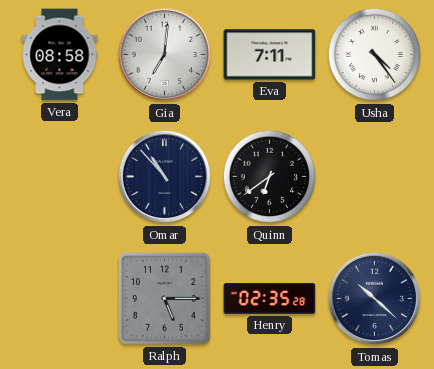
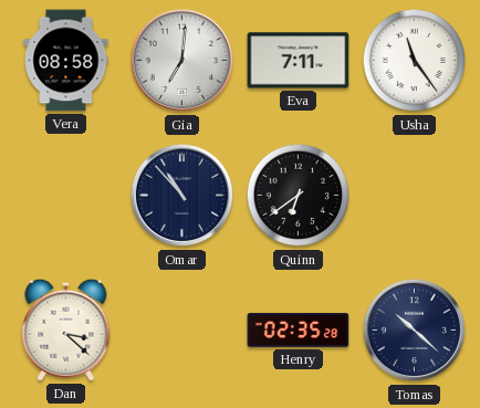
Usha: 4:24 -> 11:24
Dan: none -> 3:22
Ralph: 5:15 -> none
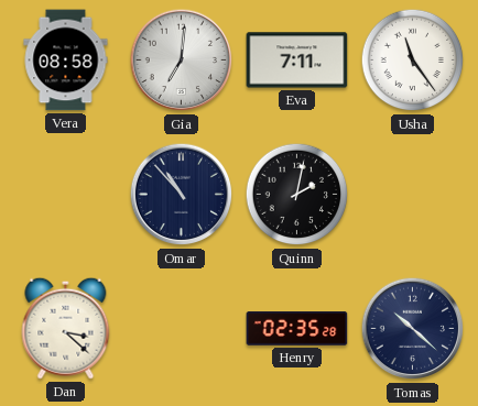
Quinn: 6:39 -> 2:02
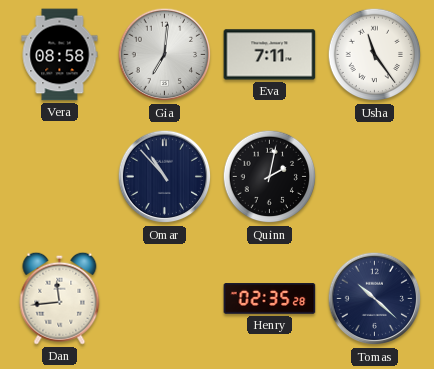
Dan: 3:22 -> 11:44
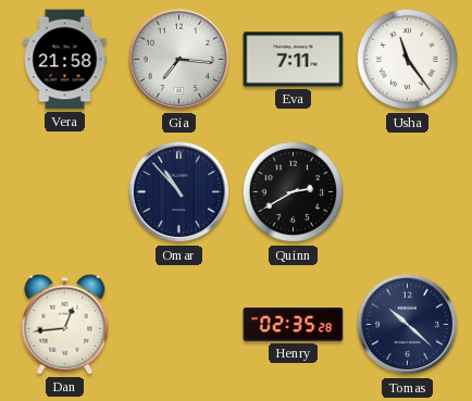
Vera: 08:58 -> 21:58
Gia: 7:01 -> 7:16
Quinn: 2:02 -> 2:40
Dan: 11:44 -> 12:44
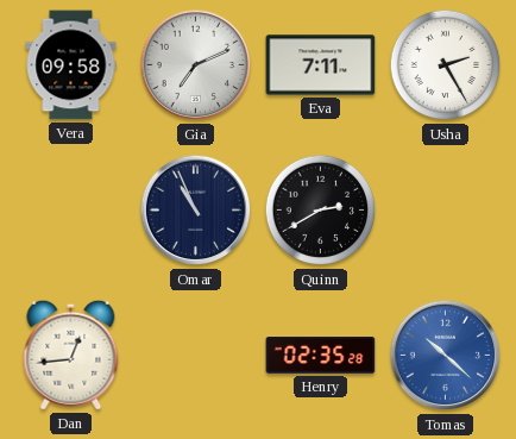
Vera: 21:58 -> 09:58
Gia: 7:16 -> 7:11
Usha: 11:24 -> 2:25
Omar: 10:53 -> 10:56
Tomas dial: navy -> blue
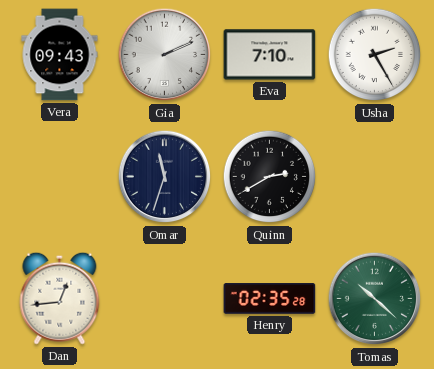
Vera: 09:58 -> 09:43
Gia: 7:11 -> 2:11
Eva: 7:11 -> 7:10
Omar: 10:56 -> 11:33
Tomas dial: blue -> green
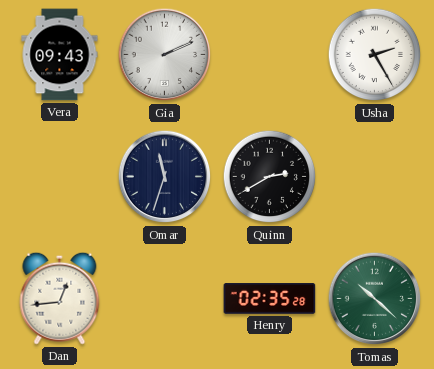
Eva: 7:10 -> none
